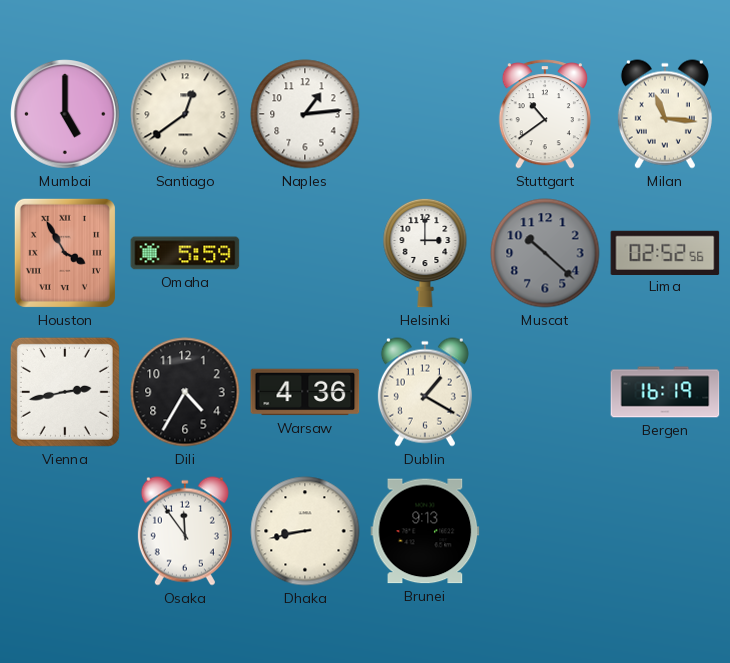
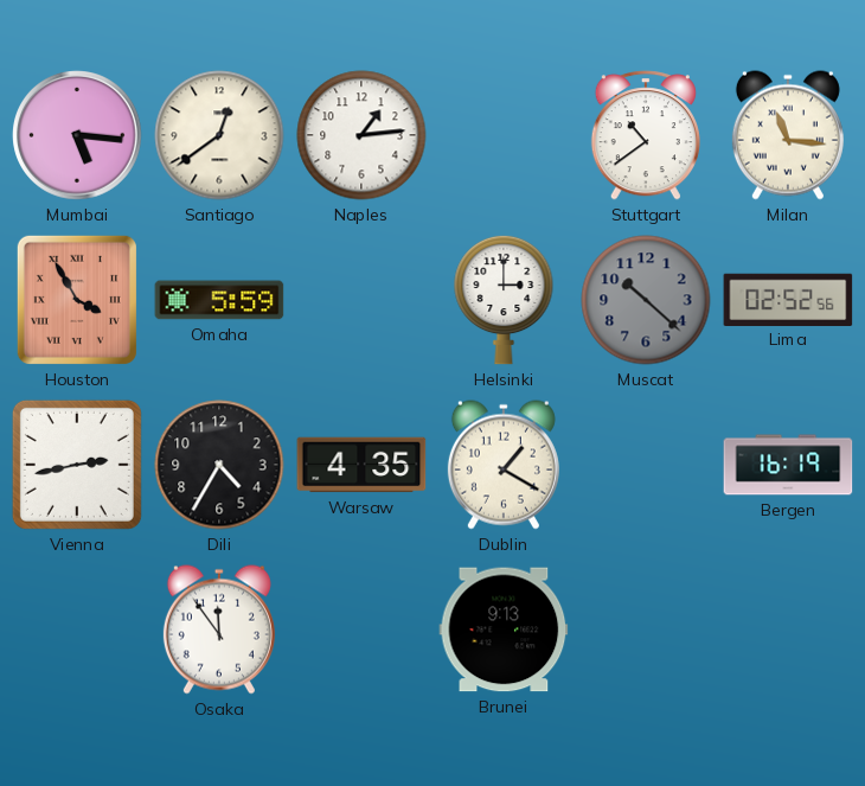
Mumbai: 5:00 -> 5:16
Warsaw: 4:36 -> 4:35
Dhaka: 8:43 -> none
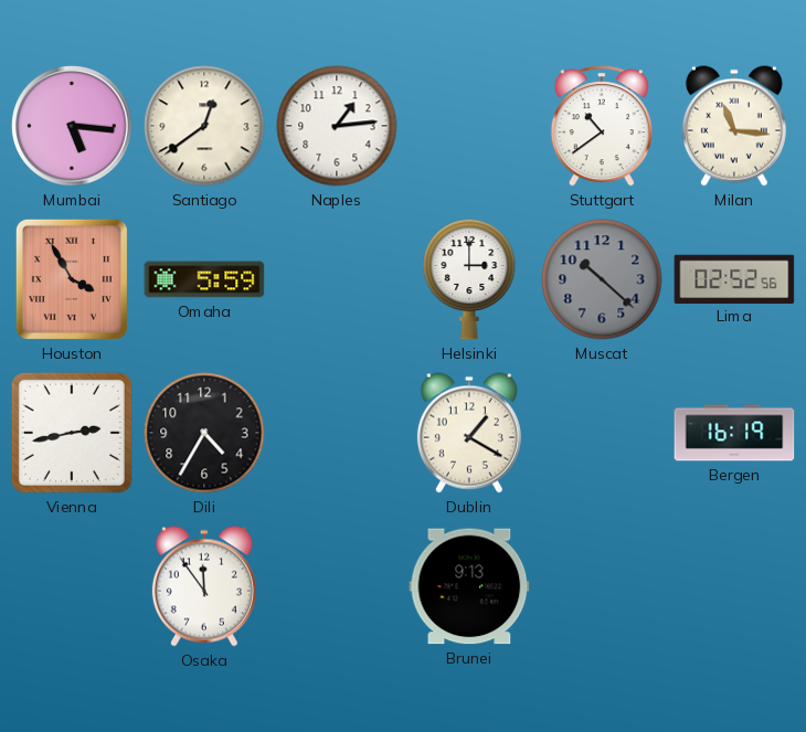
Warsaw: 4:35 -> none
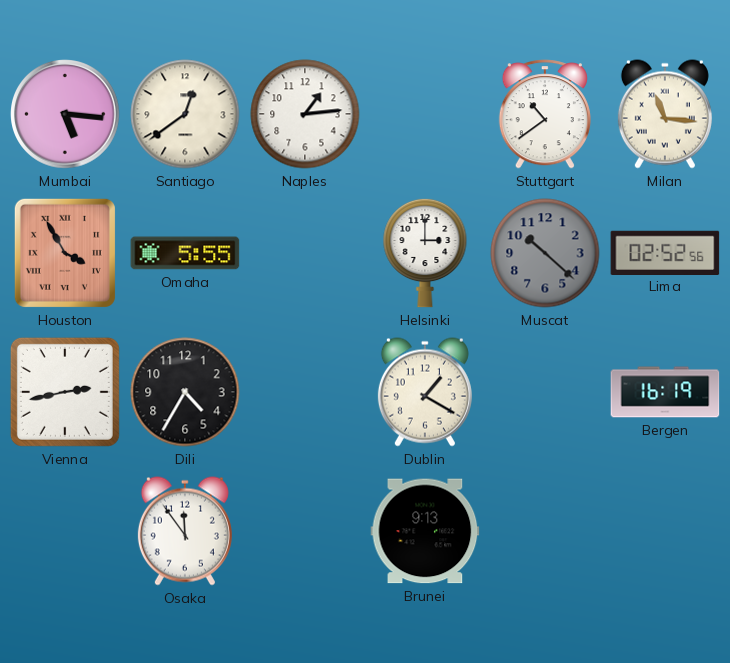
Omaha: 5:59 -> 5:55
